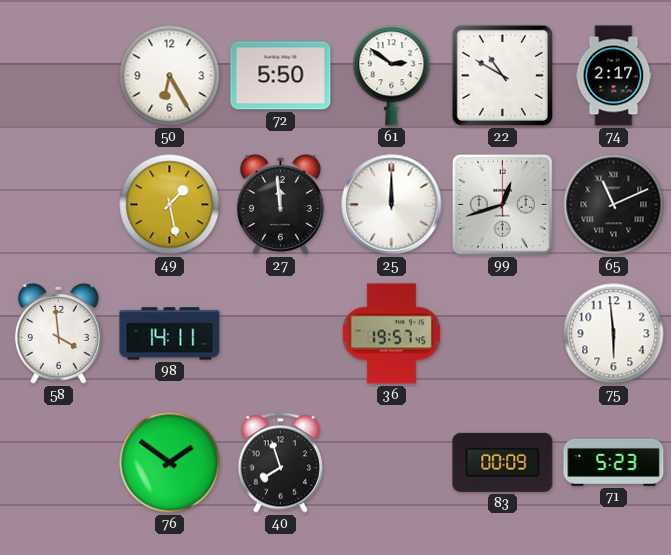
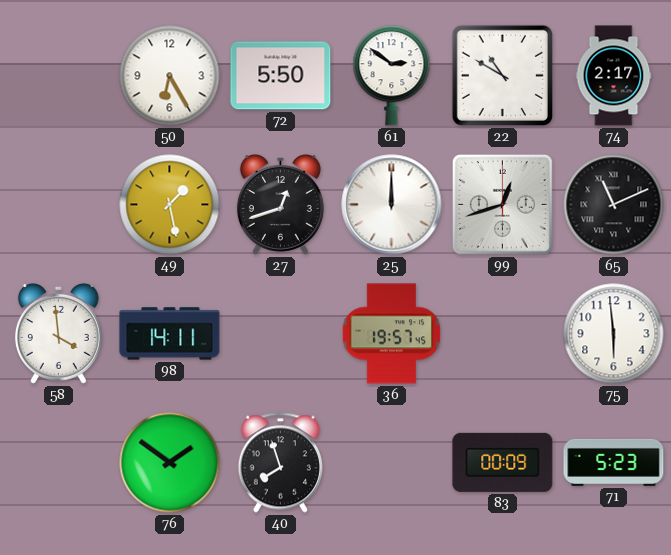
27: 11:59 -> 12:42
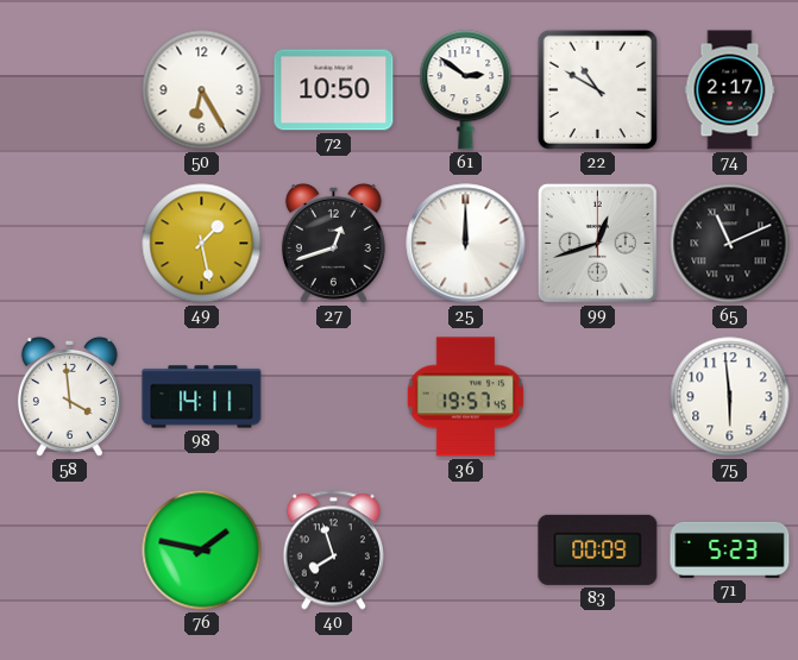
72: 5:50 -> 10:50
76: 1:51 -> 1:47
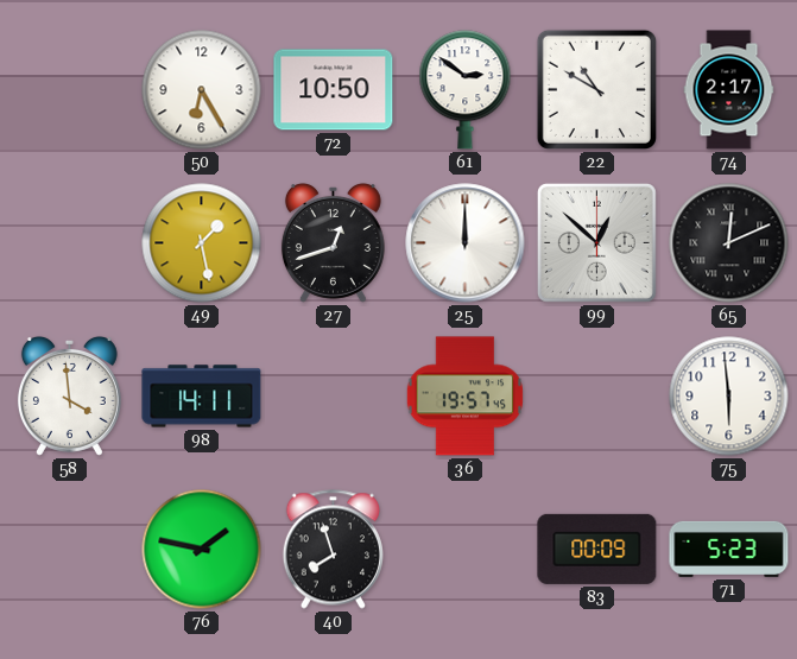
99: 12:42 -> 12:52
65: 11:11 -> 12:11
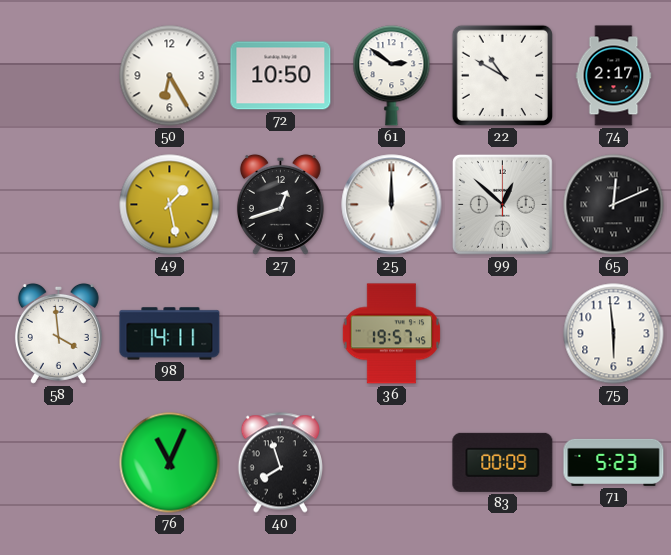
76: 1:47 -> 11:04
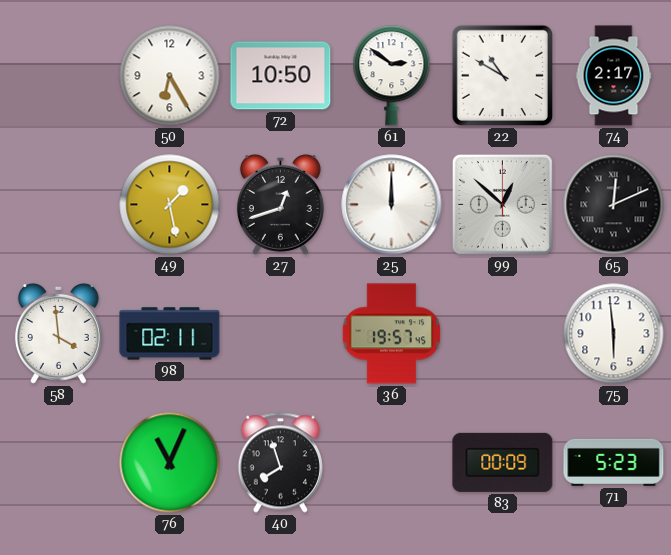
98: 14:11 -> 02:11
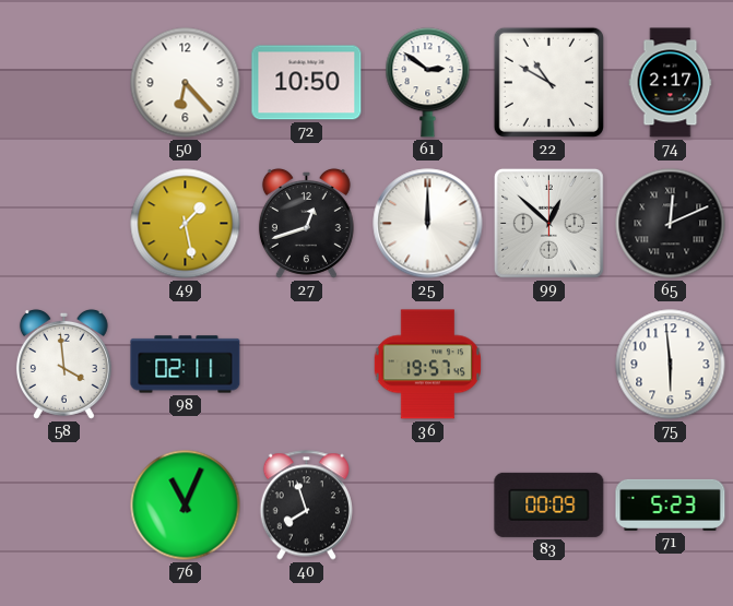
50: 6:25 -> 6:23
